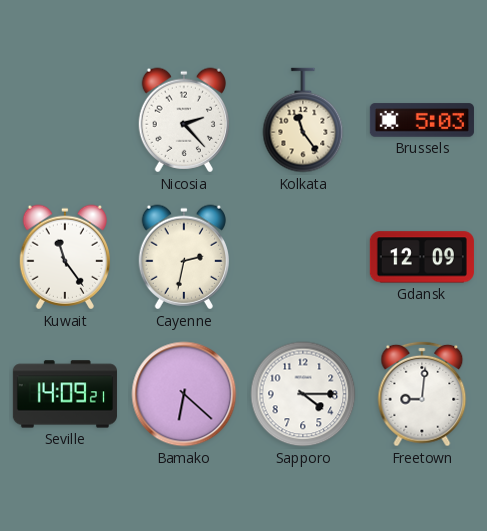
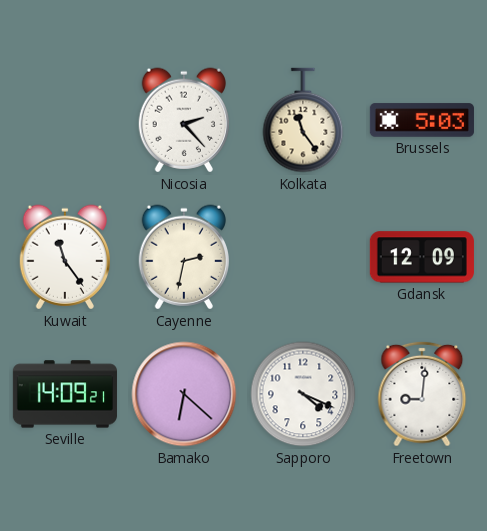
Sapporo: 4:15 -> 4:19
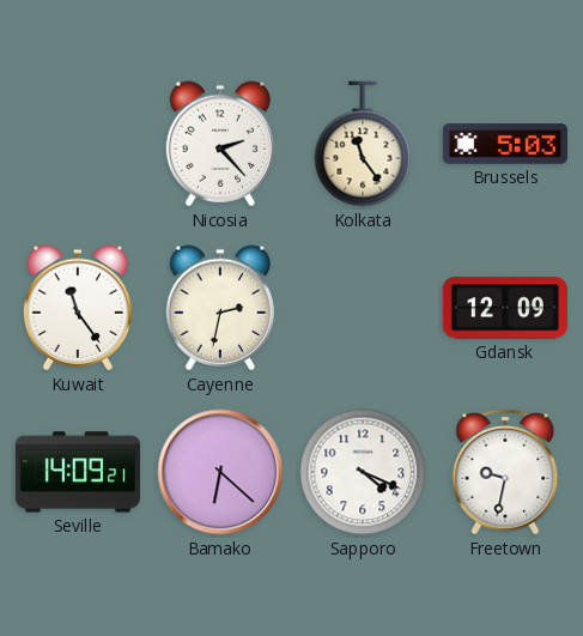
Freetown: 9:01 -> 9:32
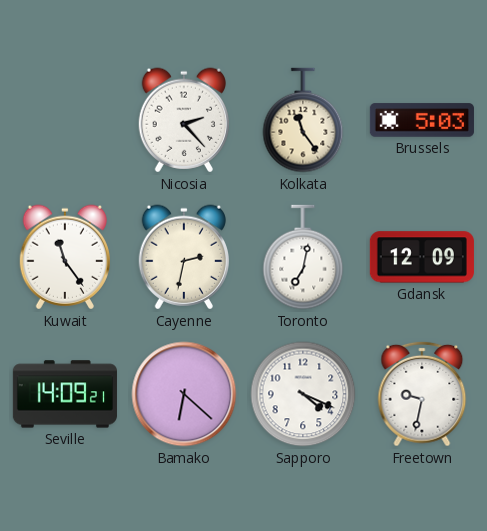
Toronto: none -> 7:02
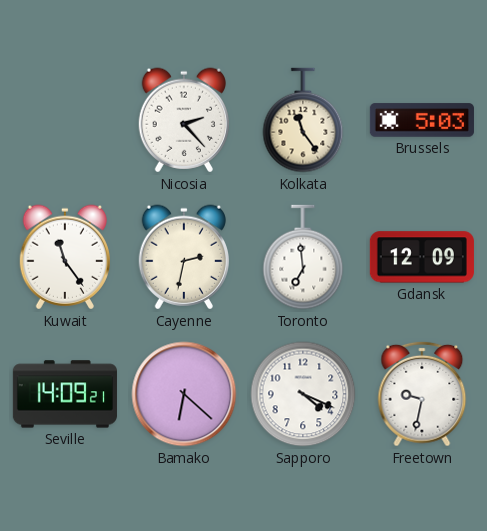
Toronto: 7:02 -> 6:59
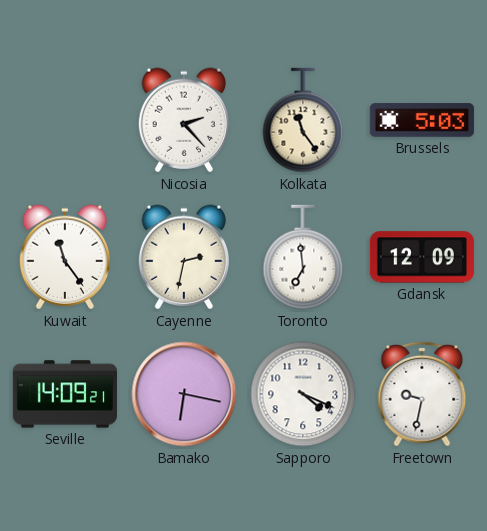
Bamako: 6:22 -> 6:17
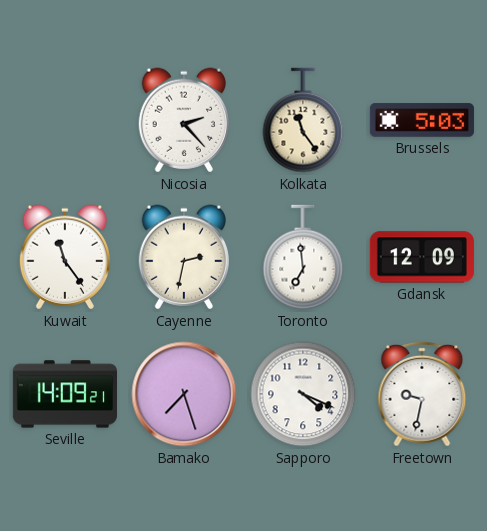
Bamako: 6:17 -> 7:27
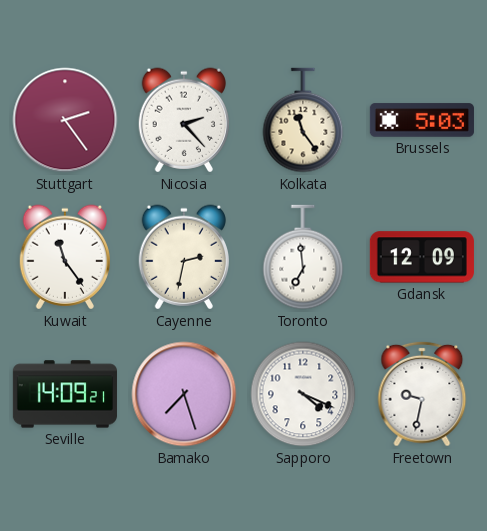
Stuttgart: none -> 2:24
